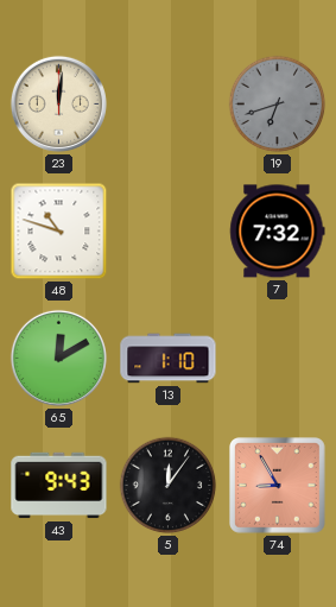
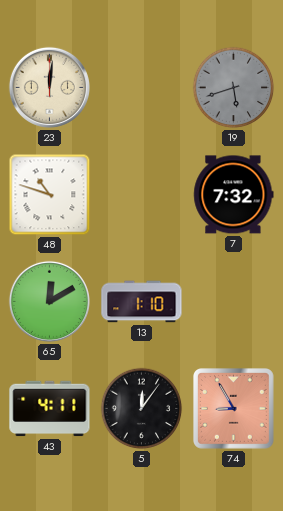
19: 6:42 -> 5:42
43: 9:43 -> 4:11
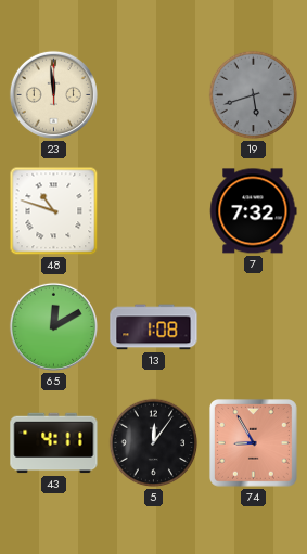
23: 12:01 -> 11:59
13: 1:10 -> 1:08
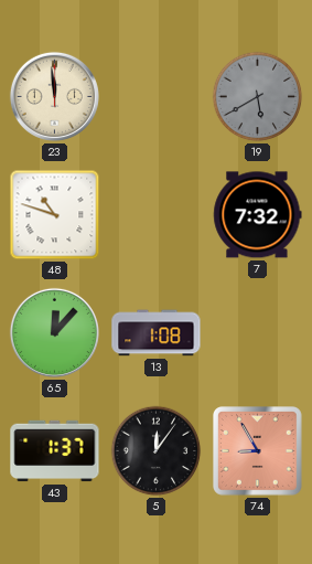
19: 5:42 -> 5:40
65: 12:10 -> 12:07
43: 4:11 -> 1:37
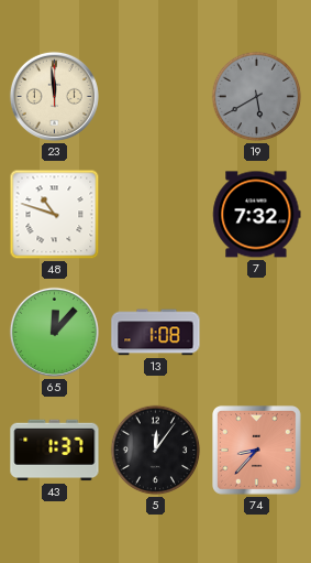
74: 8:55 -> 8:37
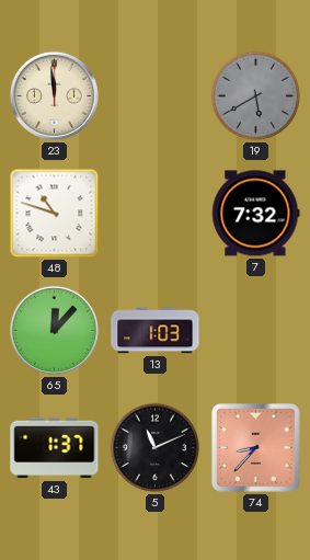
13: 1:08 -> 1:03
5: 12:06 -> 11:11
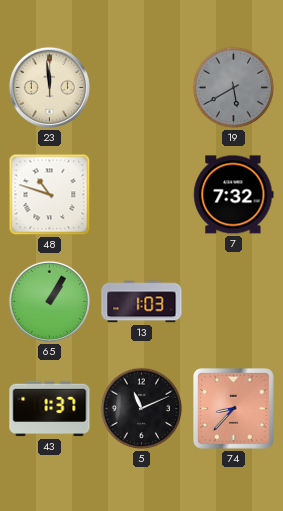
65: 12:07 -> 1:05
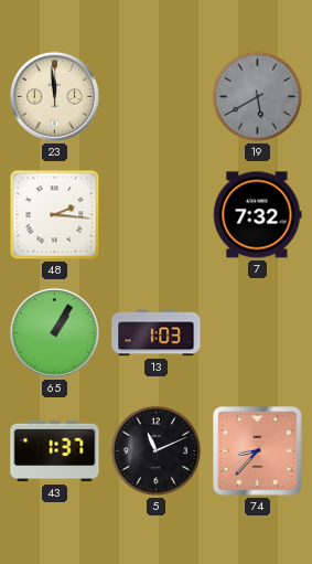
48: 10:48 -> 2:16
